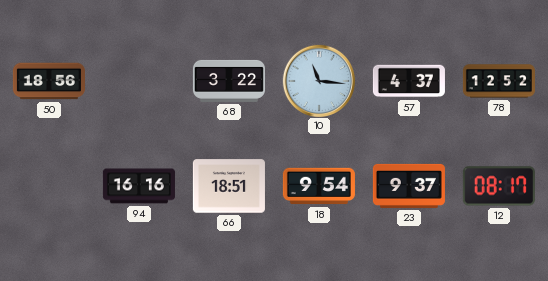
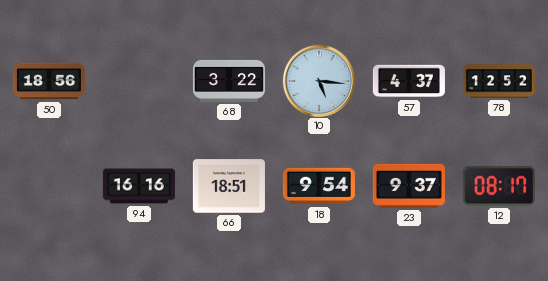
10: 11:16 -> 5:16
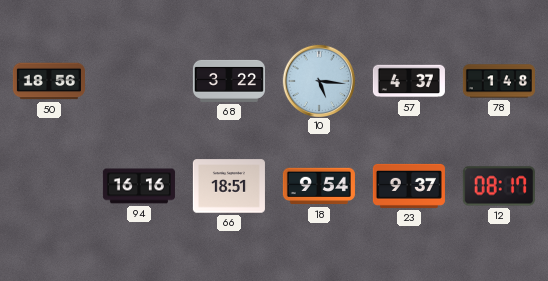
78: 12:52 -> 1:48
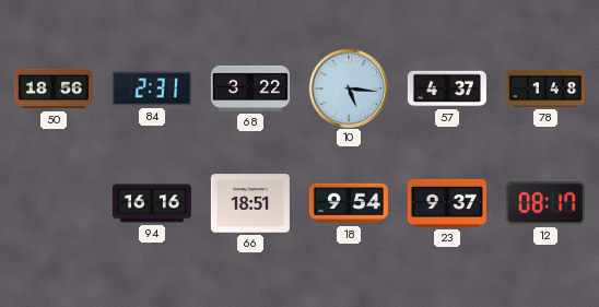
84: none -> 2:31
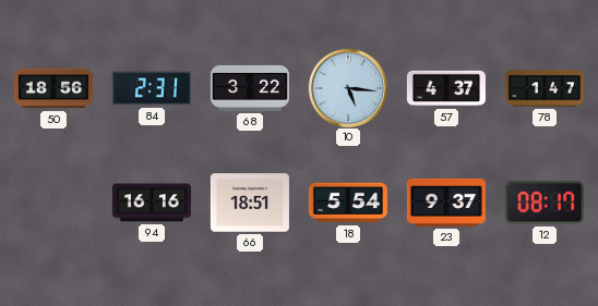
78: 1:48 -> 1:47
18: 9:54 -> 5:54
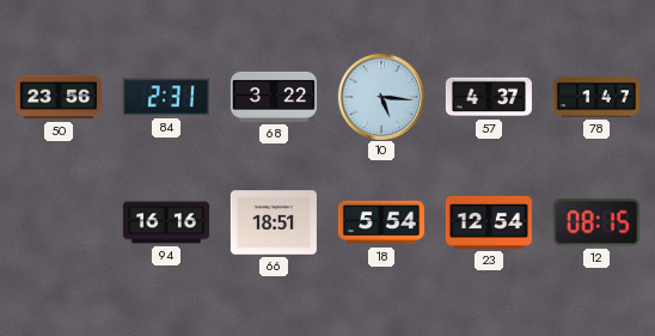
50: 18:56 -> 23:56
23: 9:37 -> 12:54
12: 08:17 -> 08:15
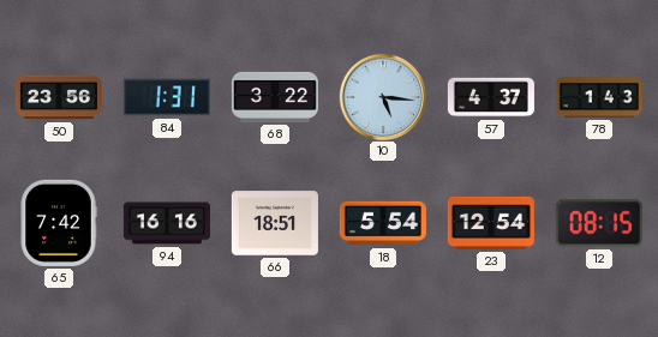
84: 2:31 -> 1:31
78: 1:47 -> 1:43
65: none -> 7:42
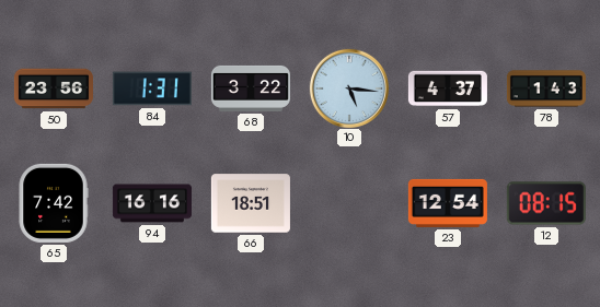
18: 5:54 -> none
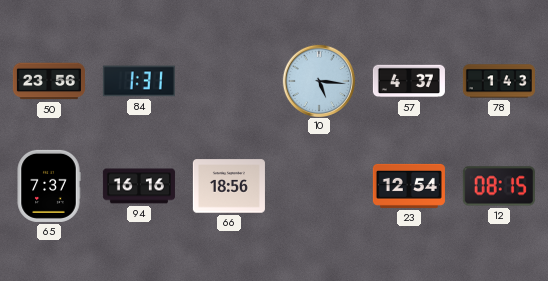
68: 3:22 -> none
65: 7:42 -> 7:37
66: 18:51 -> 18:56
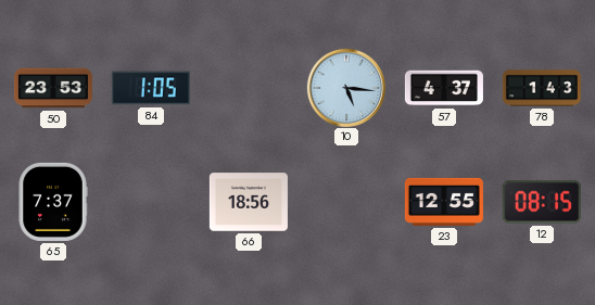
50: 23:56 -> 23:53
84: 1:31 -> 1:05
94: 16:16 -> none
23: 12:54 -> 12:55
